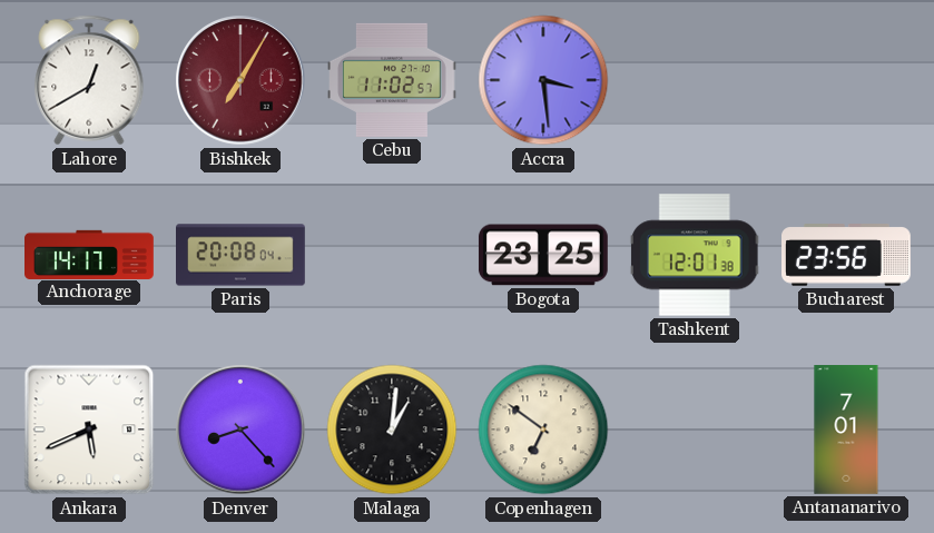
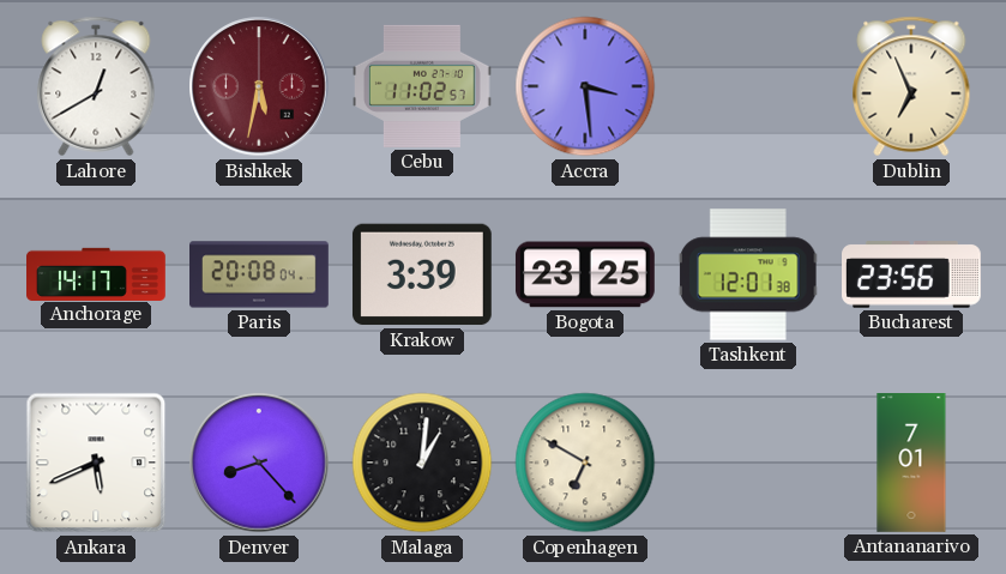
Bishkek: 7:05 -> 5:32
Dublin: none -> 6:56
Krakow: none -> 3:39
Copenhagen: 6:51 -> 6:50
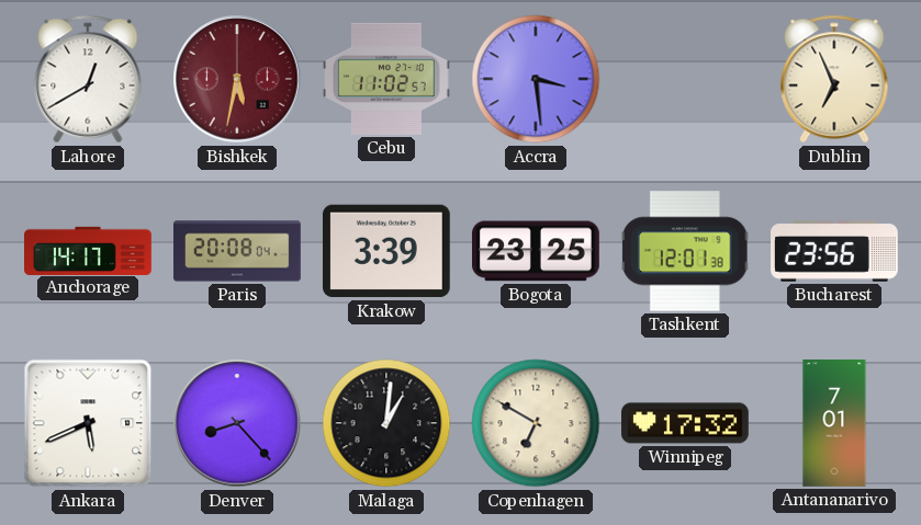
Winnipeg: none -> 17:32
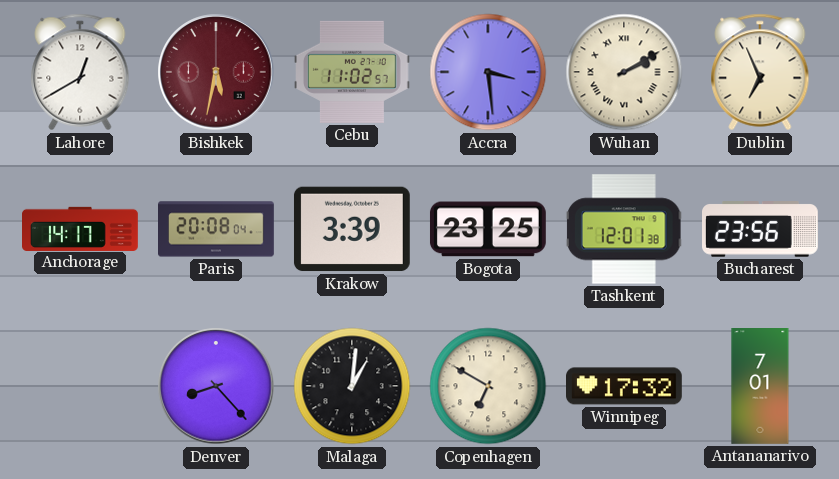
Wuhan: none -> 2:10
Ankara: 5:41 -> none
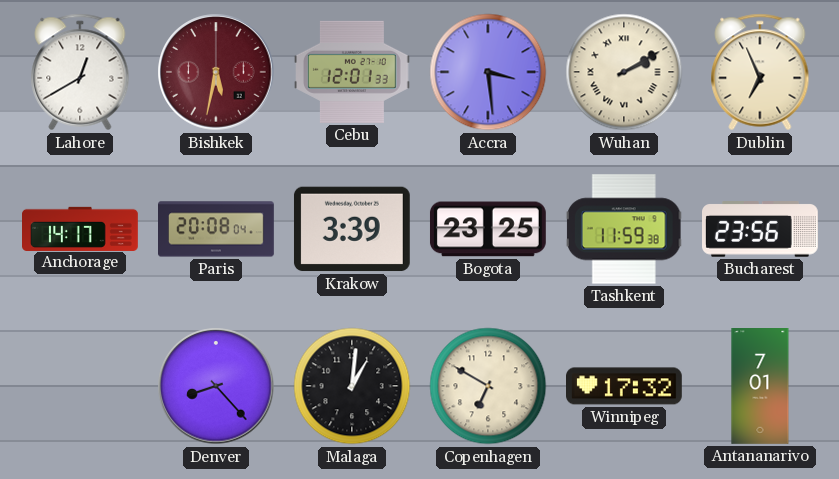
Cebu: 11:02 -> 12:01
Tashkent: 12:01 -> 11:59
